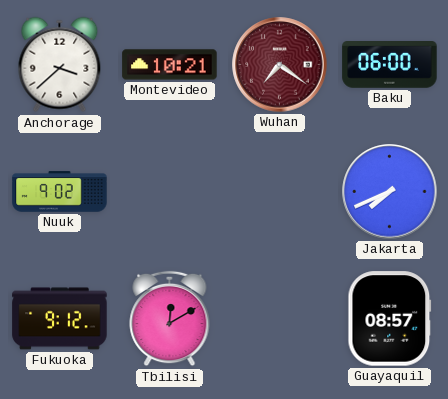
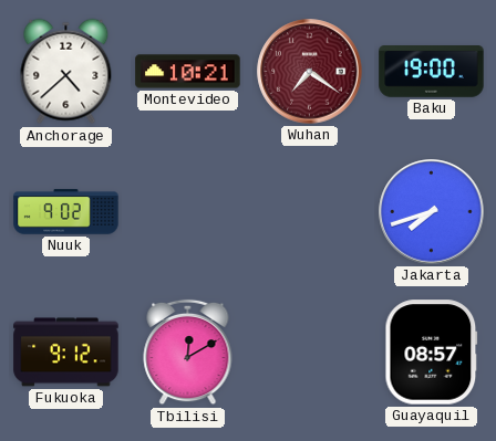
Anchorage: 3:38 -> 4:38
Baku: 06:00 -> 19:00
Jakarta: 7:41 -> 7:42
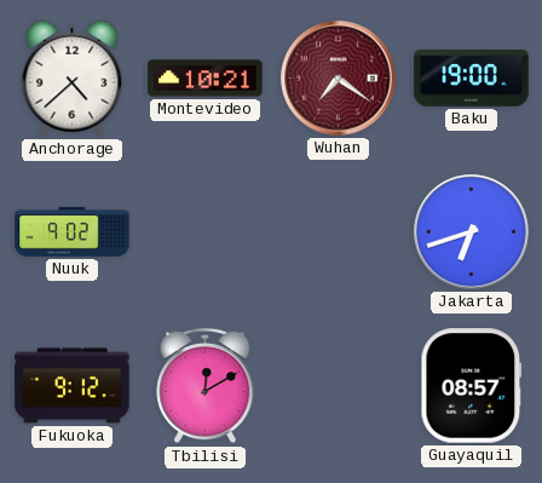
Jakarta: 7:42 -> 6:42
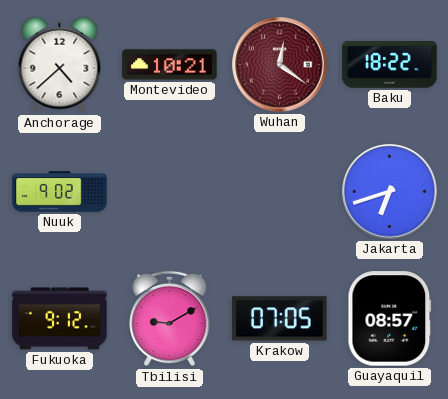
Wuhan: 7:21 -> 12:21
Baku: 19:00 -> 18:22
Tbilisi: 12:10 -> 9:10
Krakow: none -> 07:05
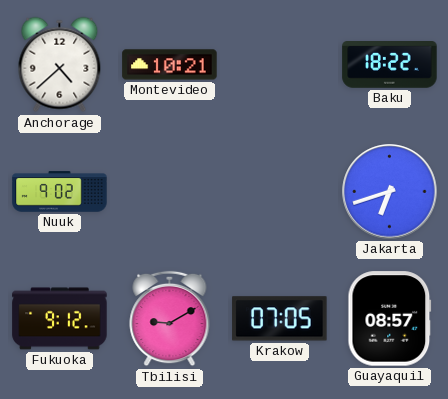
Wuhan: 12:21 -> none
